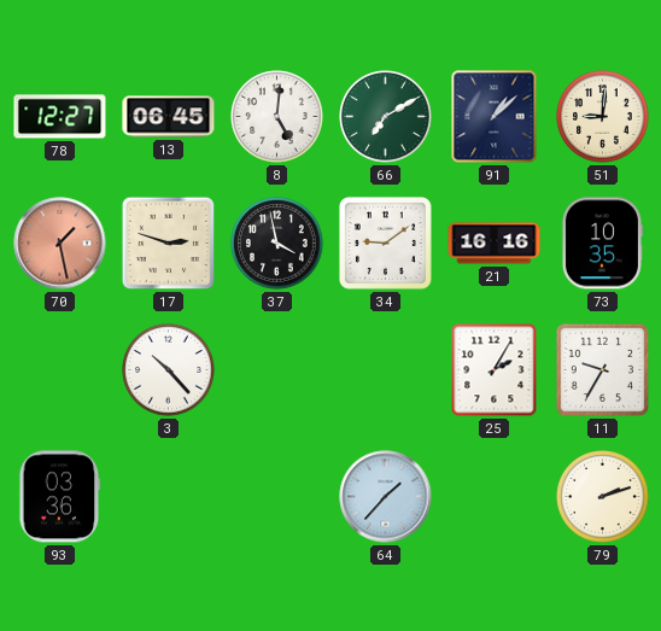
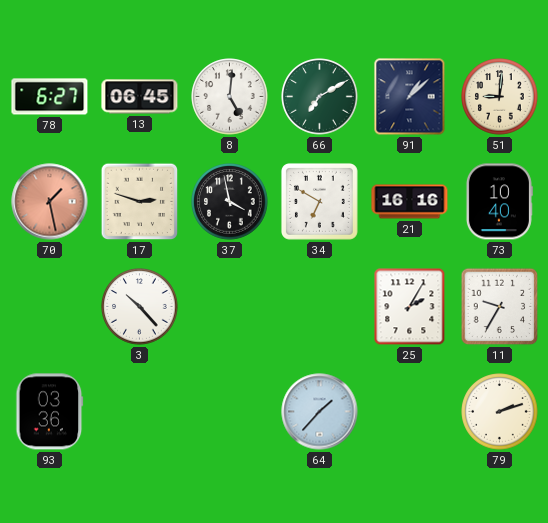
78: 12:27 -> 6:27
34: 9:09 -> 6:50
73: 10:35 -> 10:40
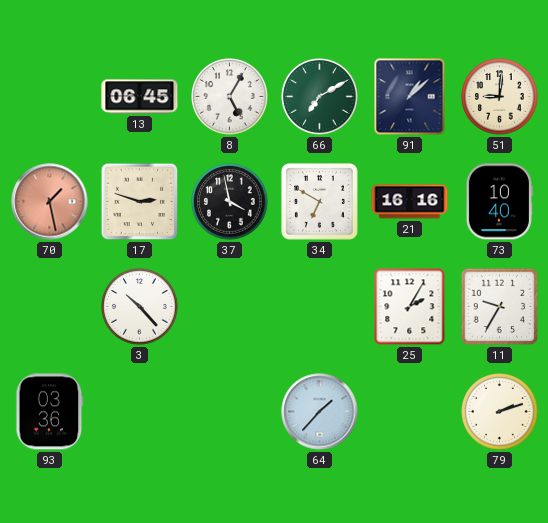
78: 6:27 -> none
8: 5:01 -> 5:05
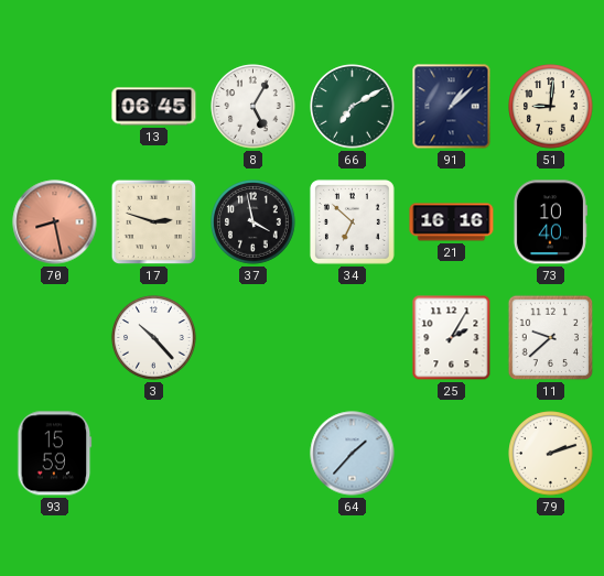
70: 1:28 -> 8:28
34: 6:50 -> 6:52
11: 9:35 -> 9:38
93: 03:36 -> 15:59
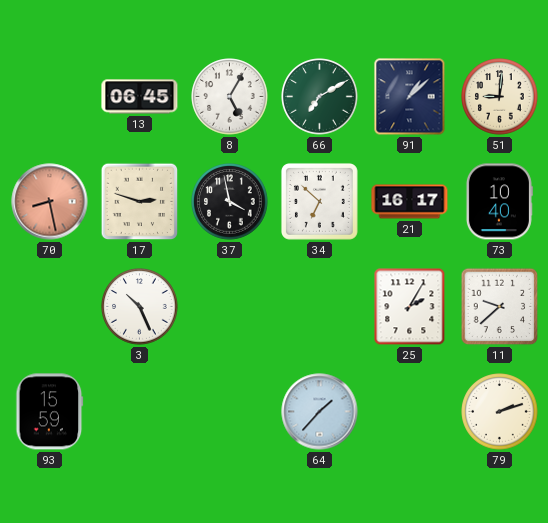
21: 16:16 -> 16:17
3: 10:23 -> 10:26
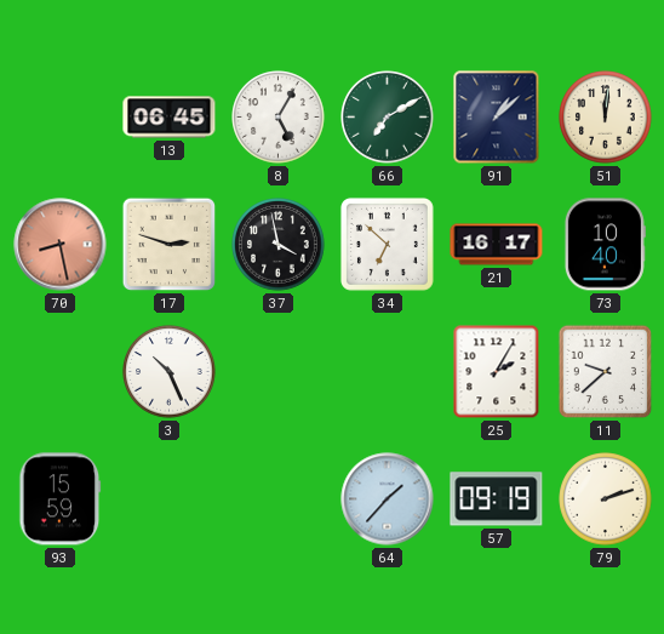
51: 9:01 -> 12:01
57: none -> 09:19
